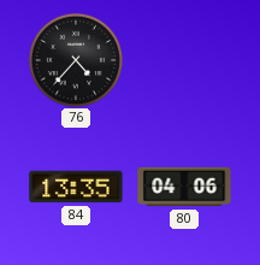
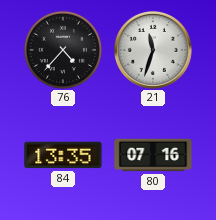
21: none -> 11:33
80: 04:06 -> 07:16
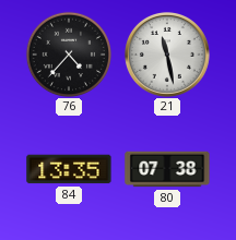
21: 11:33 -> 11:28
80: 07:16 -> 07:38
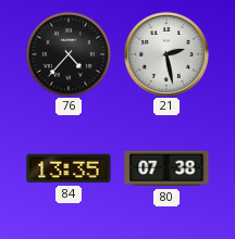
21: 11:28 -> 2:28
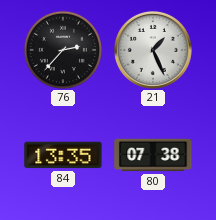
76: 4:37 -> 2:37
21: 2:28 -> 1:26
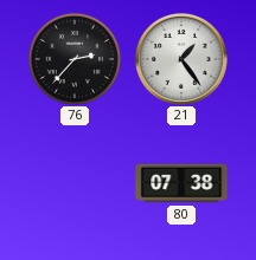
21: 1:26 -> 1:24
84: 13:35 -> none
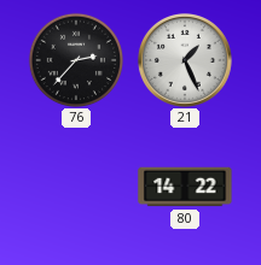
21: 1:24 -> 1:26
80: 07:38 -> 14:22
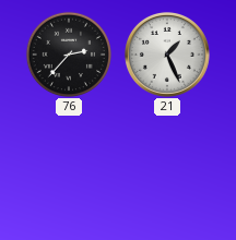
80: 14:22 -> none
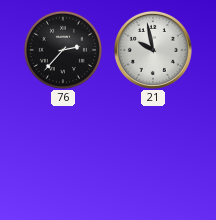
21: 1:26 -> 9:58
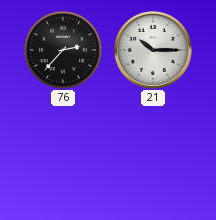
21: 9:58 -> 10:15
